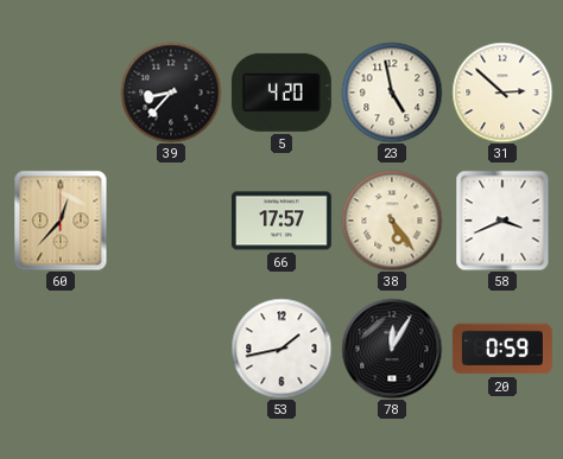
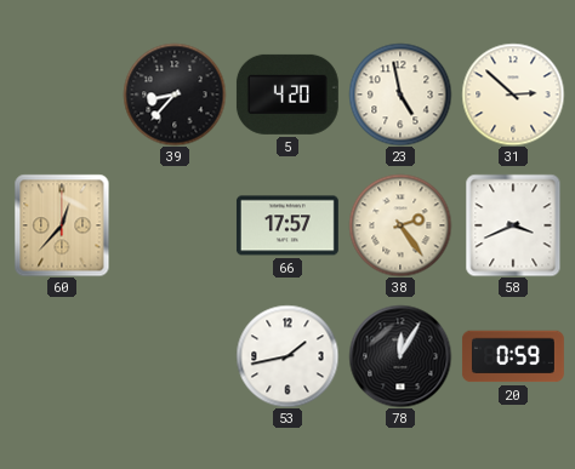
38: 5:24 -> 2:24
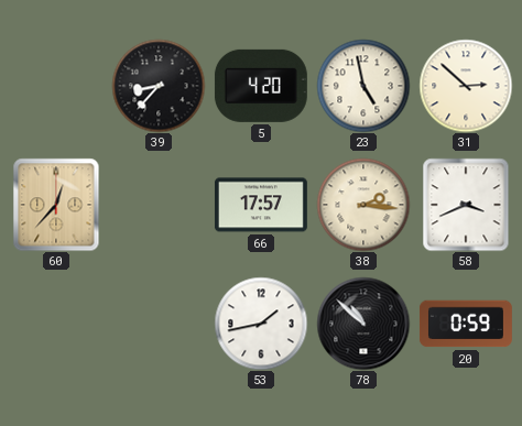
38: 2:24 -> 2:16
78: 12:05 -> 10:52
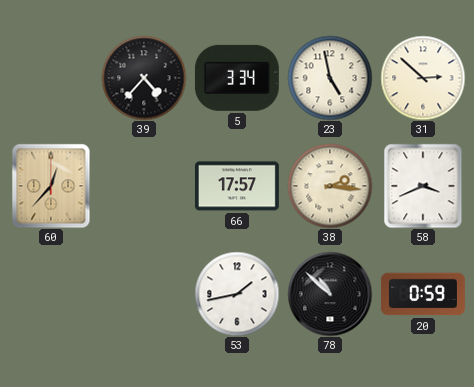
39: 8:37 -> 4:37
5: 4:20 -> 3:34
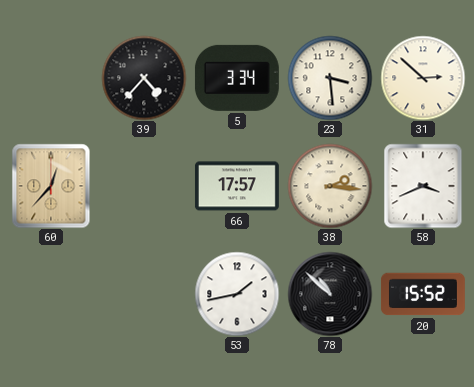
23: 4:58 -> 3:29
20: 0:59 -> 15:52
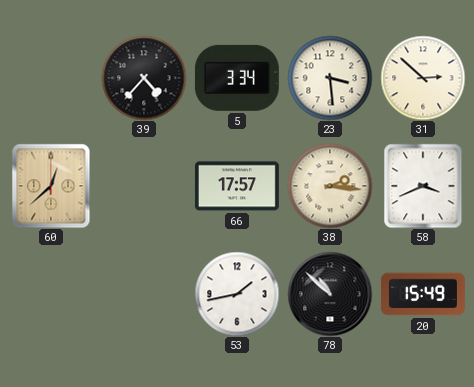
60: 12:37 -> 12:38
20: 15:52 -> 15:49
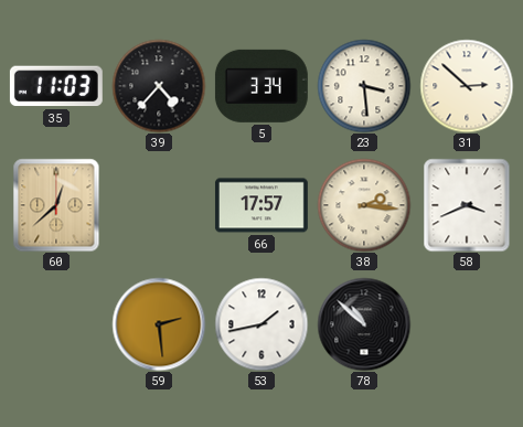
35: none -> 11:03
59: none -> 2:29
20: 15:49 -> none
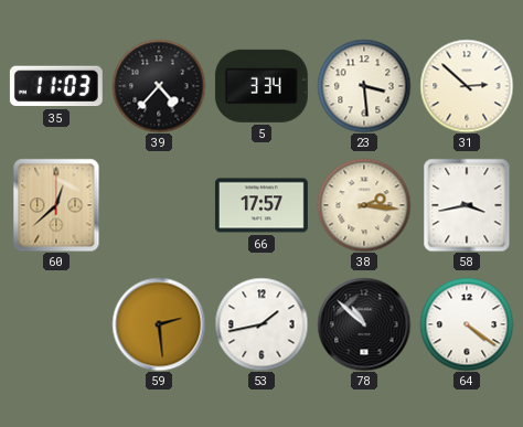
58: 3:41 -> 3:43
64: none -> 4:21
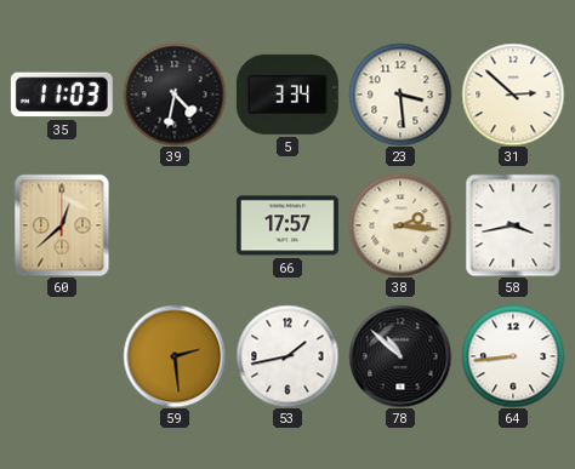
39: 4:37 -> 4:32
64: 4:21 -> 8:44
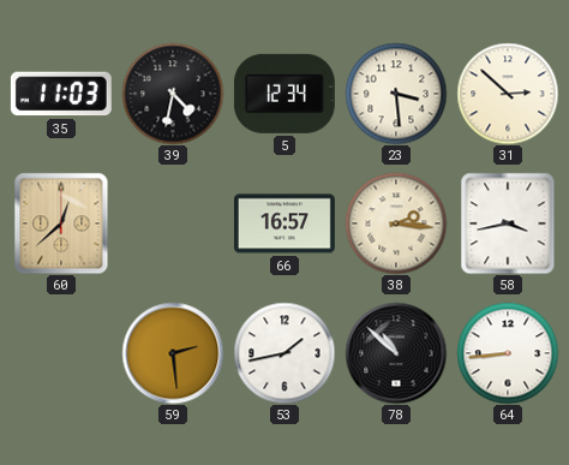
5: 3:34 -> 12:34
66: 17:57 -> 16:57
